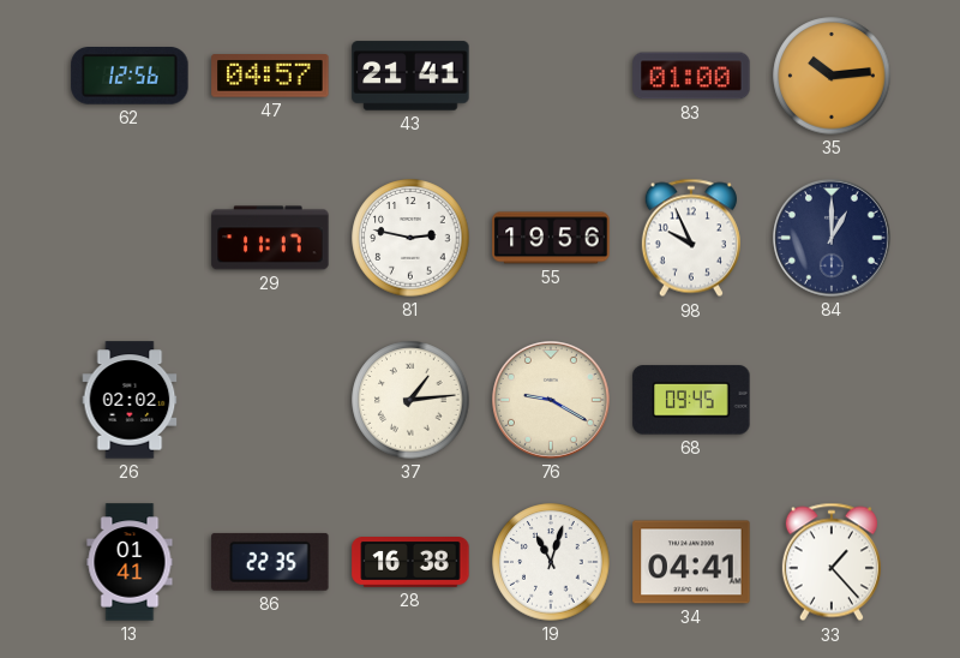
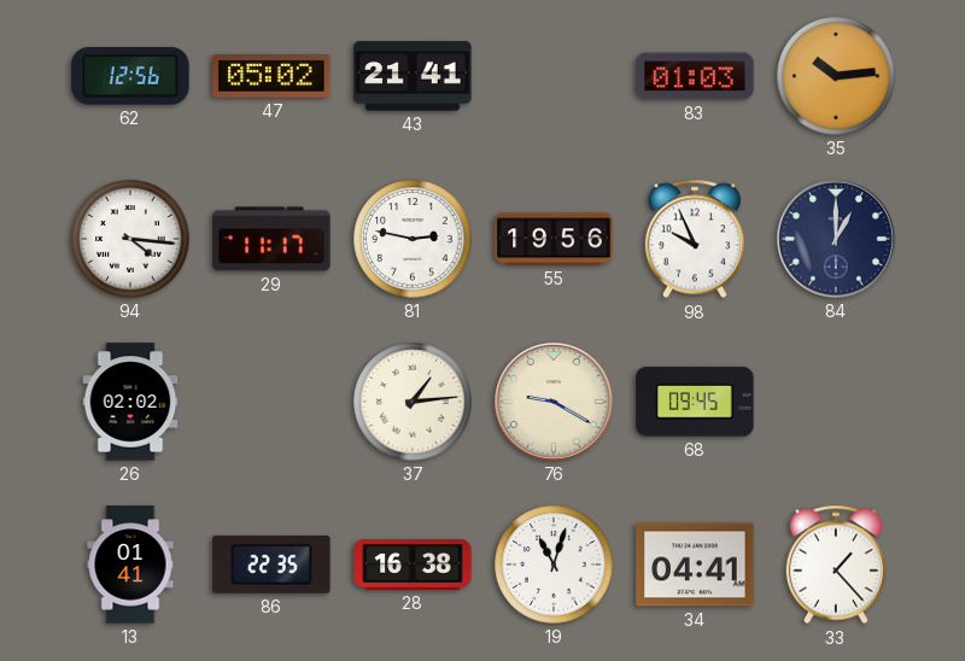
47: 04:57 -> 05:02
83: 01:00 -> 01:03
94: none -> 4:16
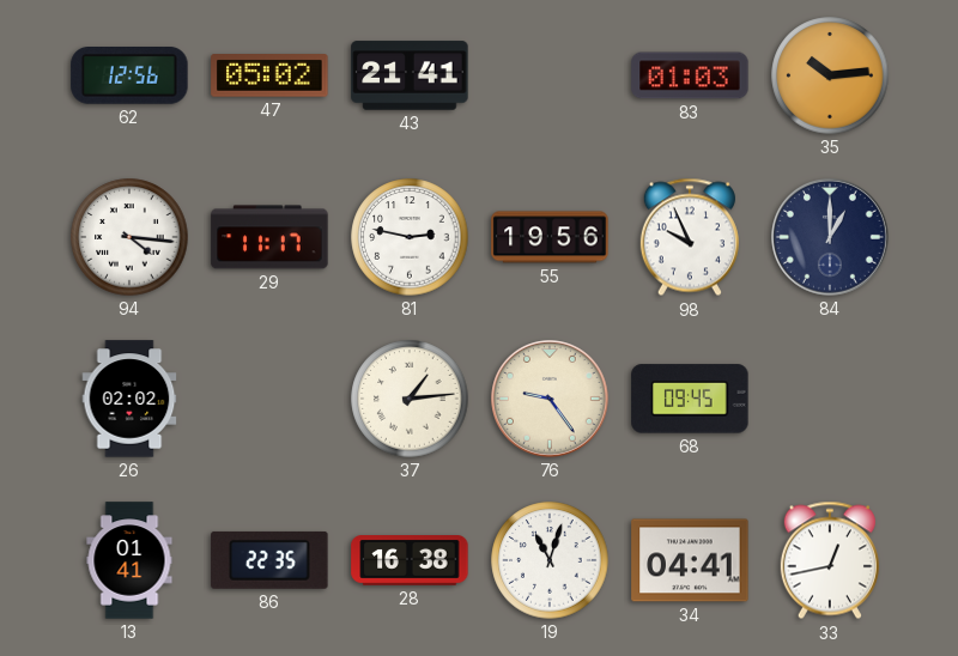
76: 9:20 -> 9:24
33: 1:23 -> 12:43
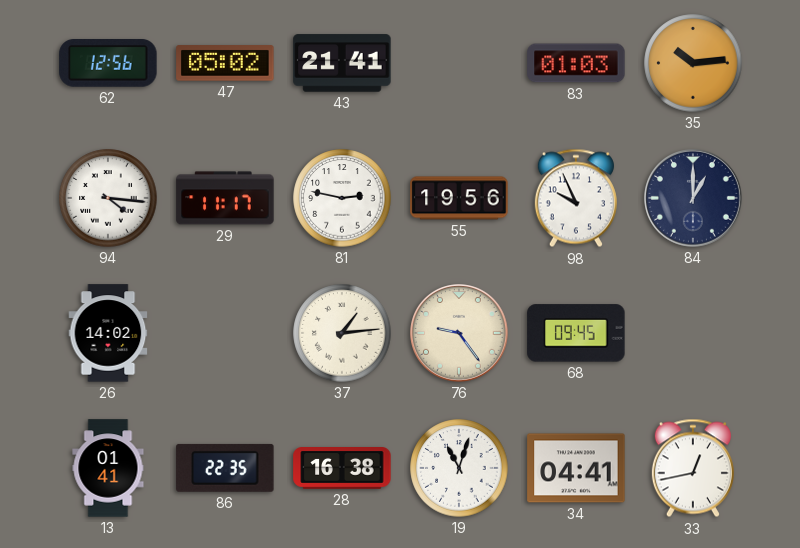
26: 02:02 -> 14:02
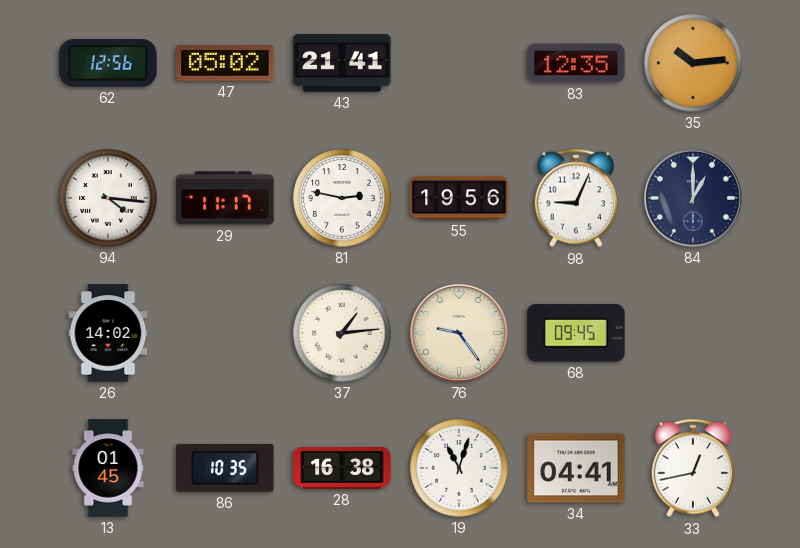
83: 01:03 -> 12:35
98: 9:56 -> 9:04
13: 01:41 -> 01:45
86: 22:35 -> 10:35
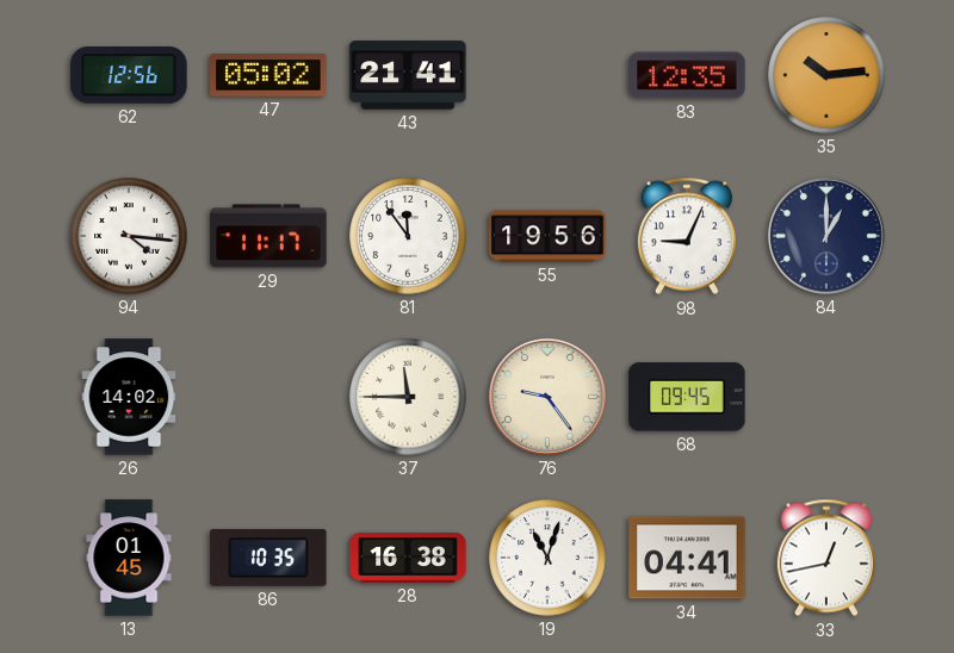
81: 2:47 -> 11:54
37: 1:14 -> 11:45
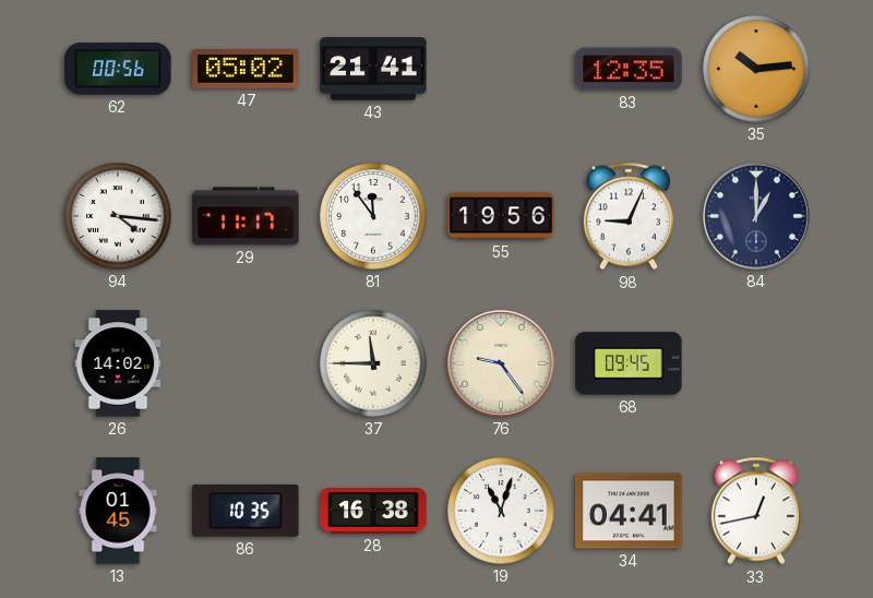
62: 12:56 -> 00:56
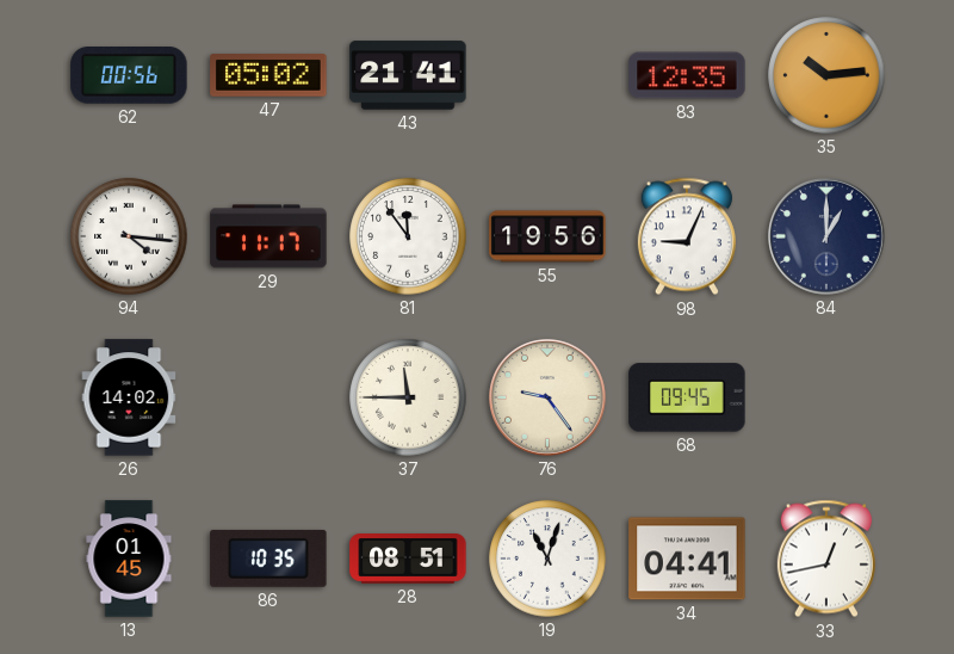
28: 16:38 -> 08:51
